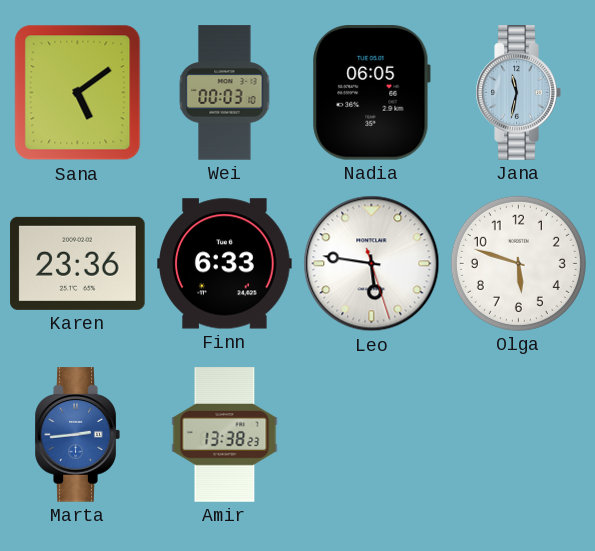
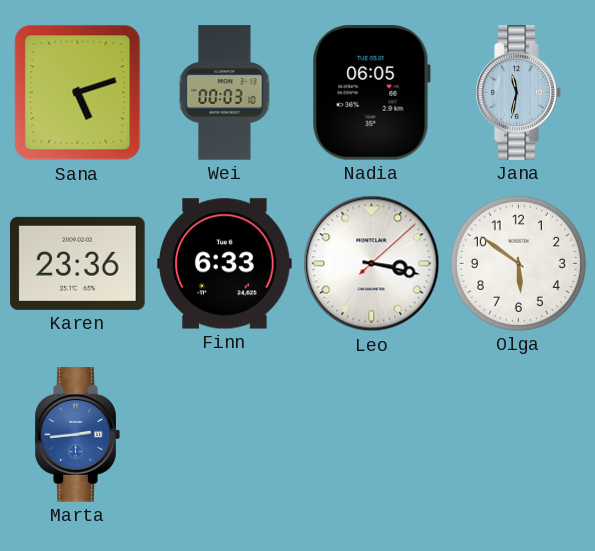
Sana: 5:09 -> 5:12
Leo: 5:46 -> 3:17
Olga: 5:48 -> 5:51
Amir: 13:38 -> none
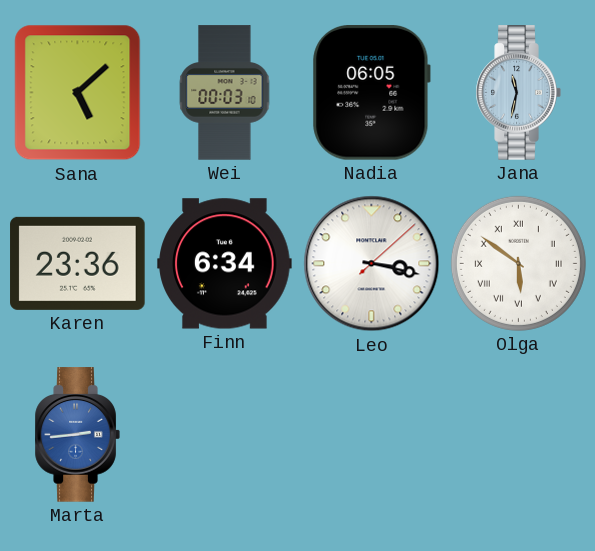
Sana: 5:12 -> 5:08
Finn: 6:33 -> 6:34
Olga numerals: Arabic -> Roman
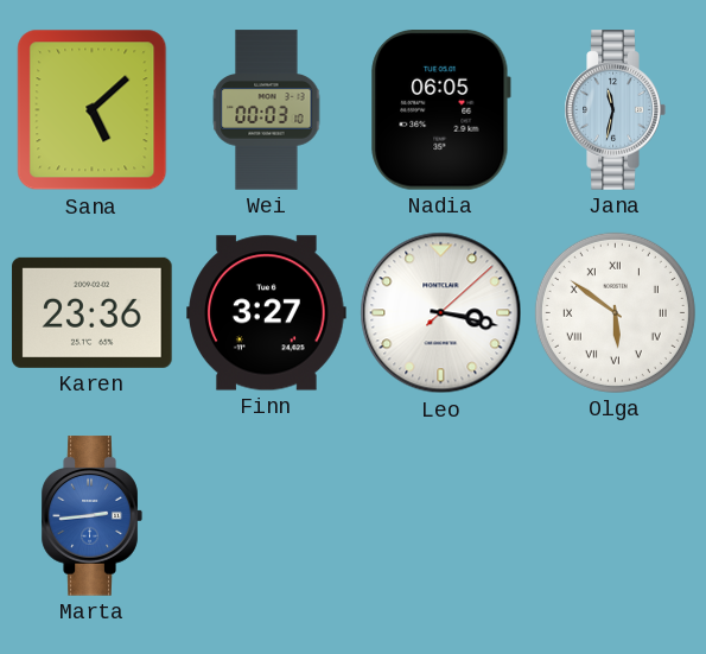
Finn: 6:34 -> 3:27
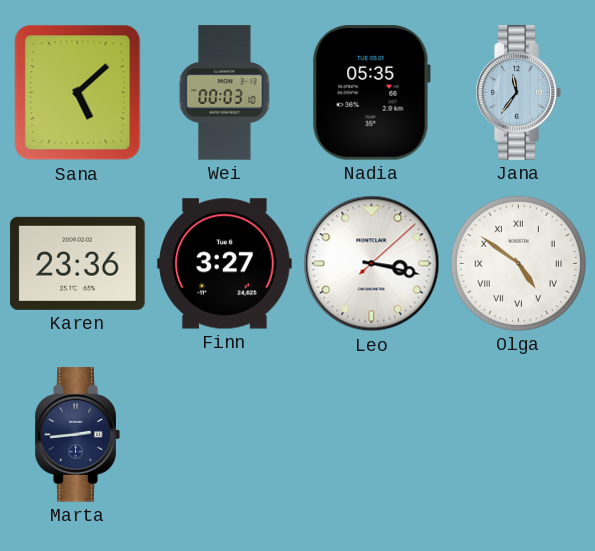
Nadia: 06:05 -> 05:35
Jana: 11:32 -> 11:36
Olga: 5:51 -> 4:51
Marta dial: blue -> navy
